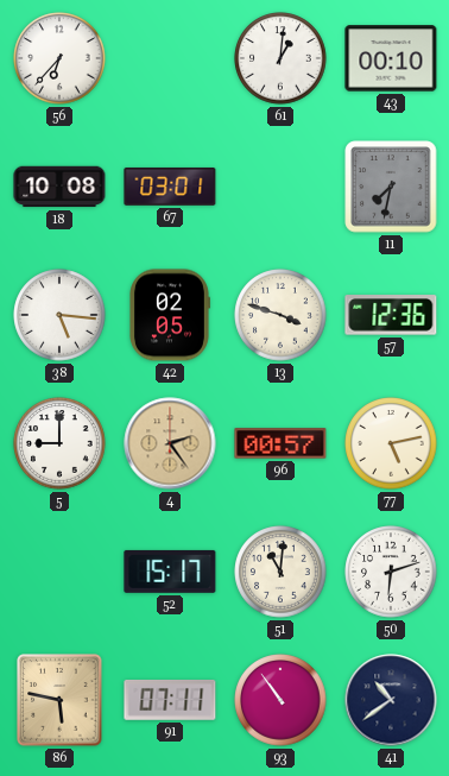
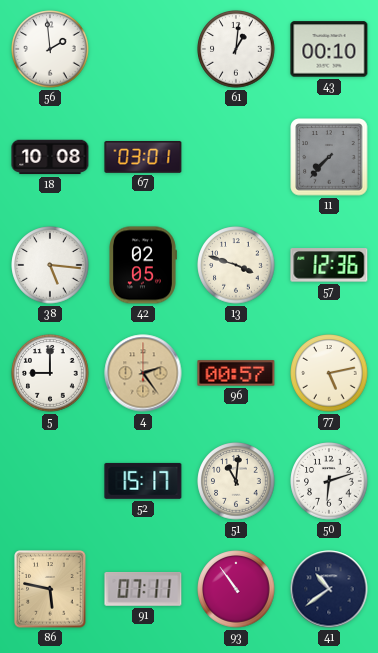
56: 6:37 -> 1:59
11: 7:32 -> 7:37
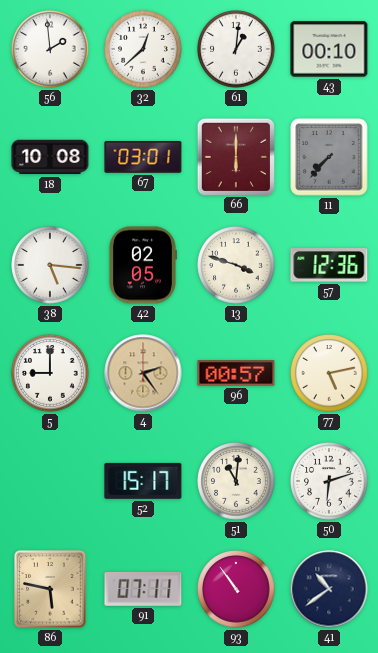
32: none -> 12:38
66: none -> 6:00
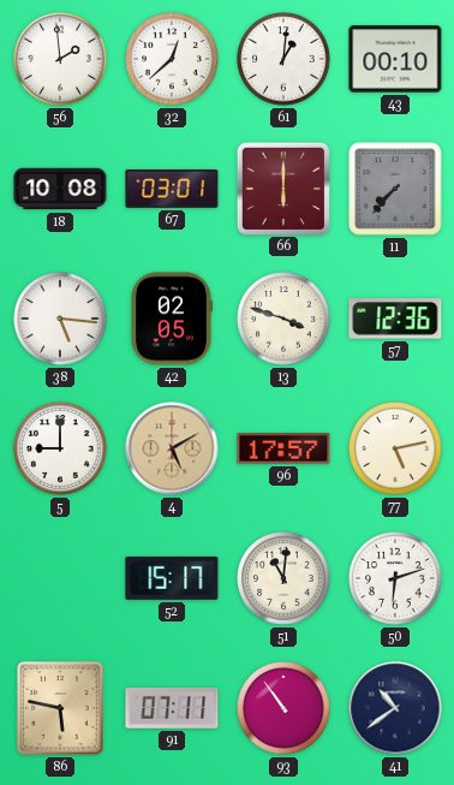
4: 2:24 -> 5:10
96: 00:57 -> 17:57
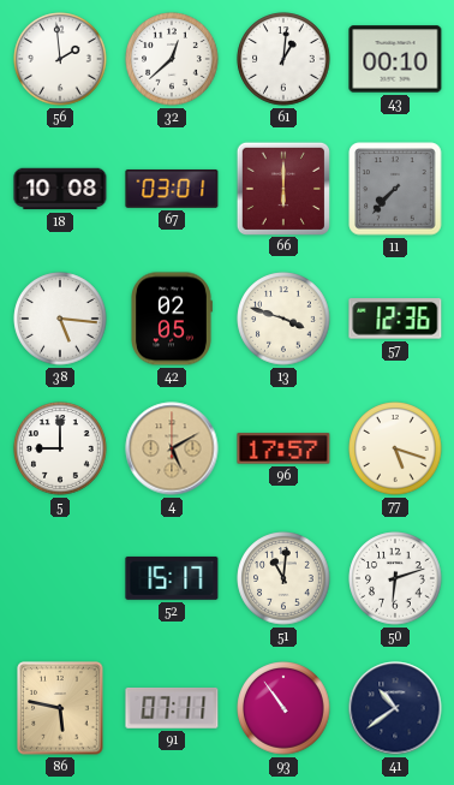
77: 5:13 -> 5:18
